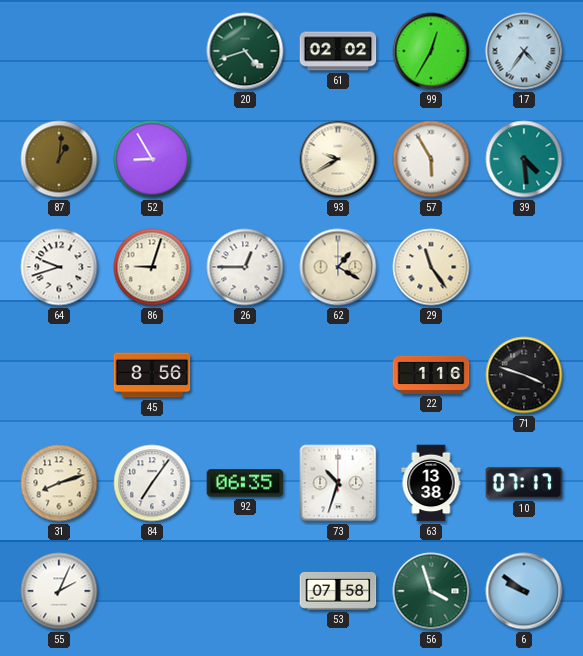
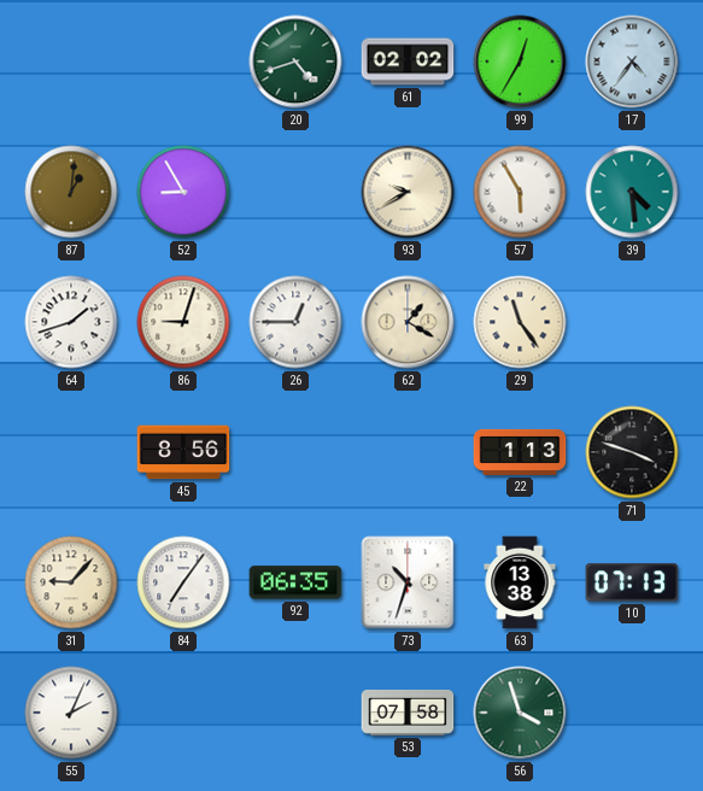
64: 9:42 -> 1:42
22: 1:16 -> 1:13
31: 8:12 -> 9:07
10: 07:17 -> 07:13
6: 9:51 -> none
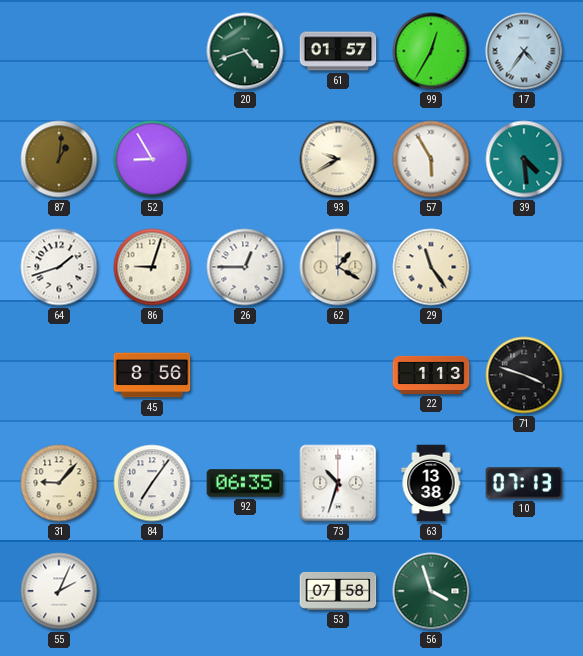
61: 02:02 -> 01:57
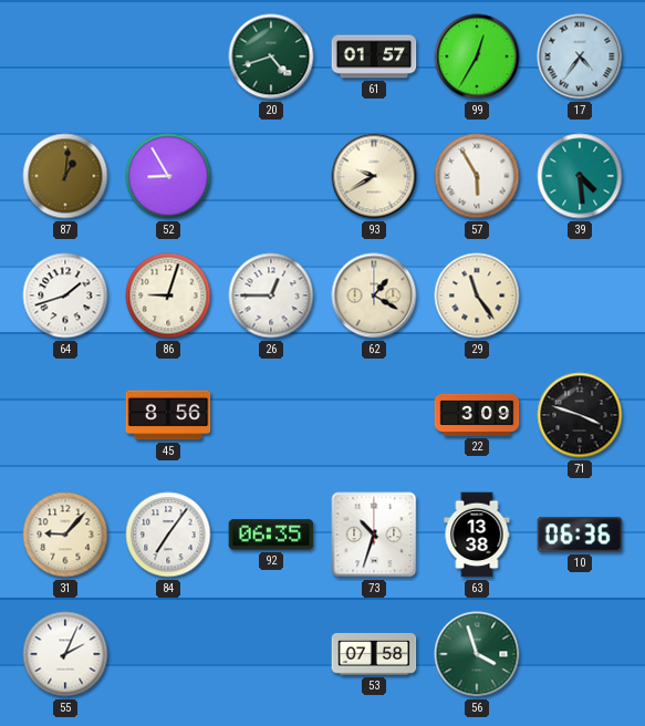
22: 1:13 -> 3:09
10: 07:13 -> 06:36
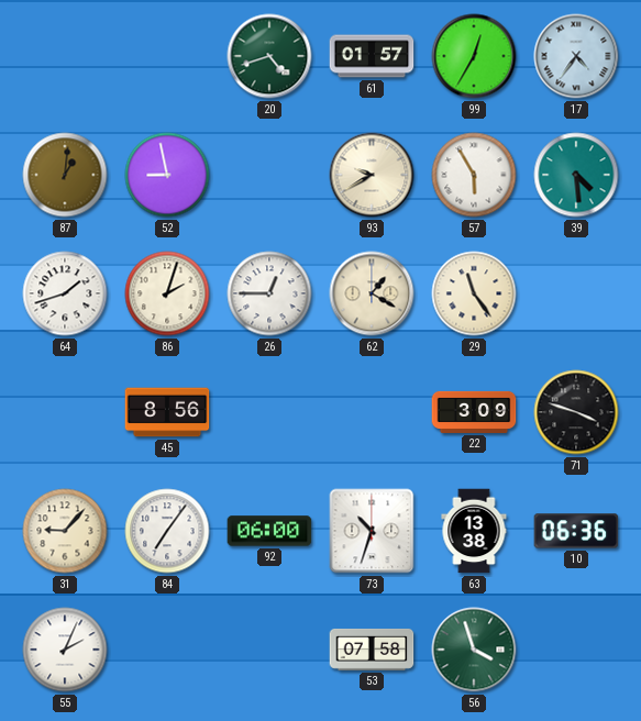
52: 8:55 -> 8:58
86: 9:03 -> 2:03
92: 06:35 -> 06:00
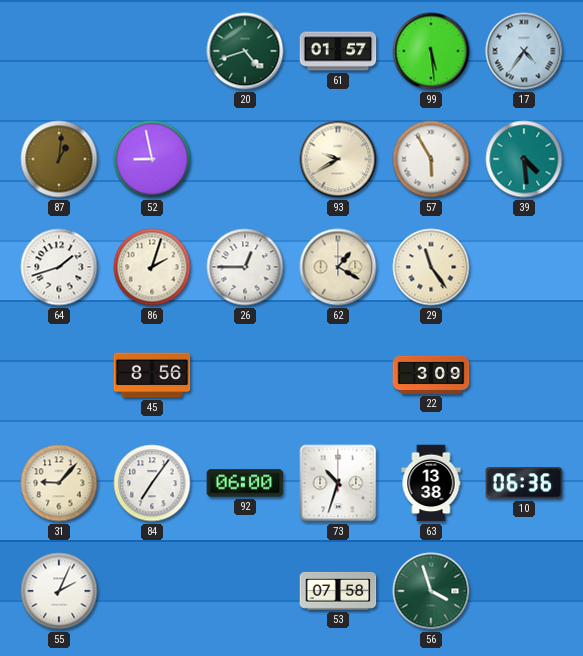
99: 12:35 -> 5:29
71: 3:48 -> none
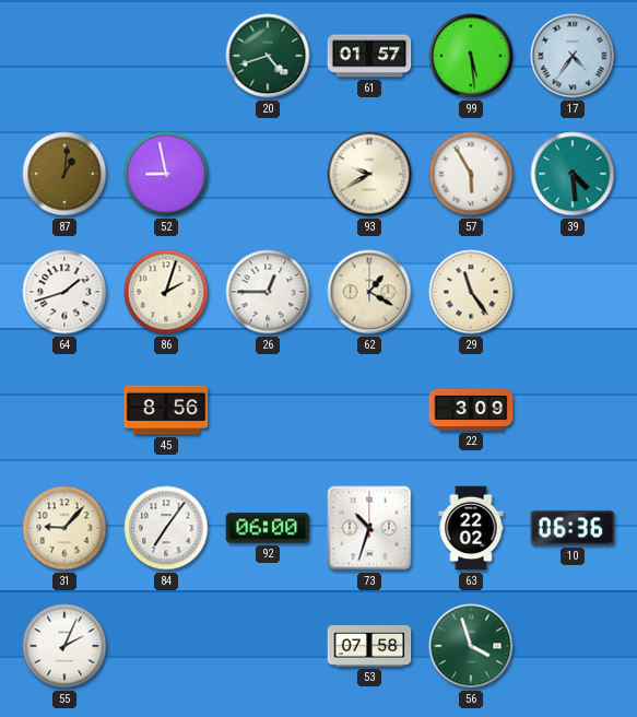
63: 13:38 -> 22:02
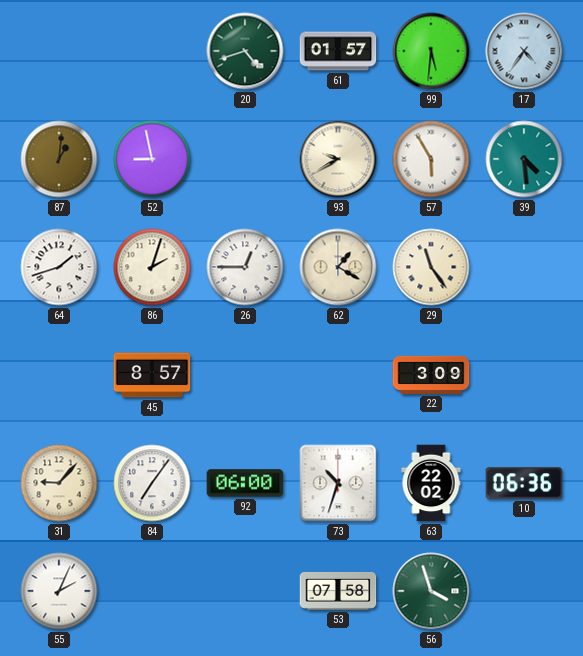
99: 5:29 -> 5:31
45: 8:56 -> 8:57
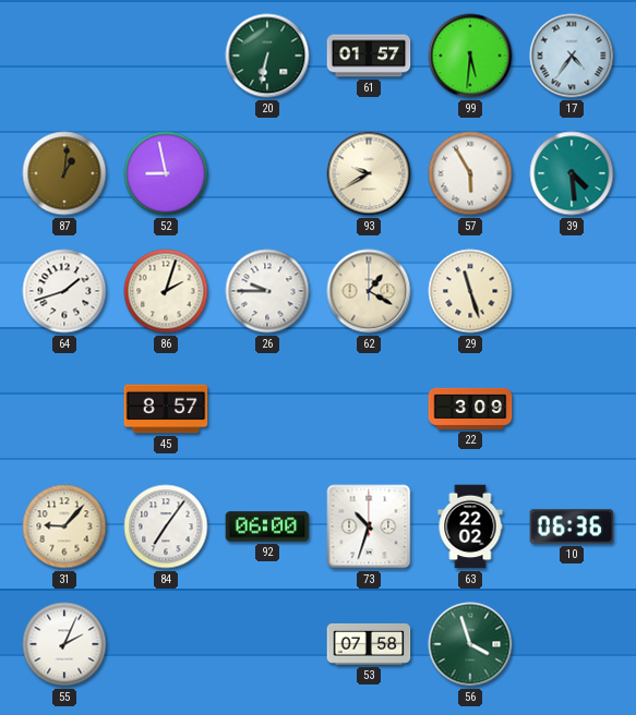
20: 4:42 -> 6:32
26: 12:45 -> 9:45
29: 11:24 -> 11:27
